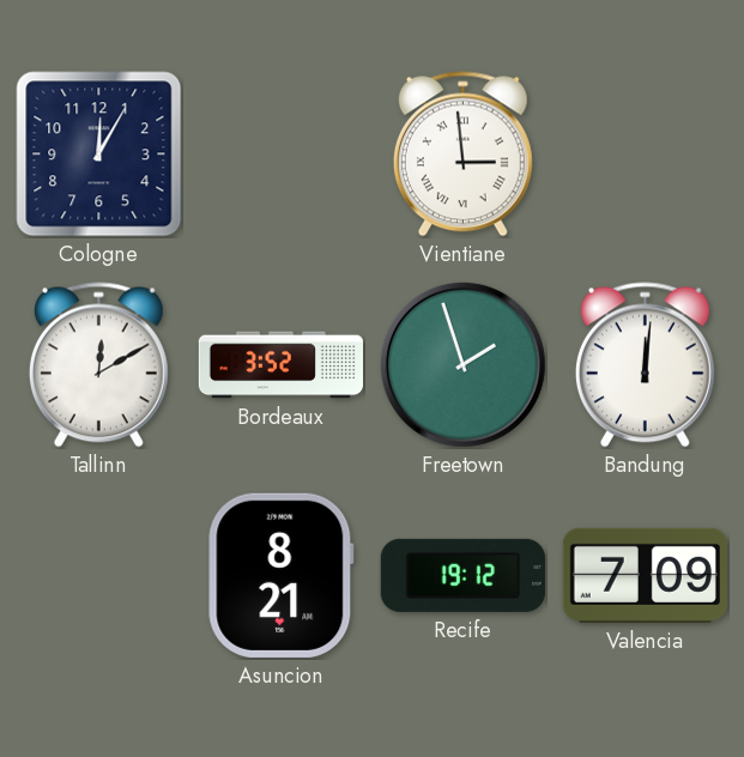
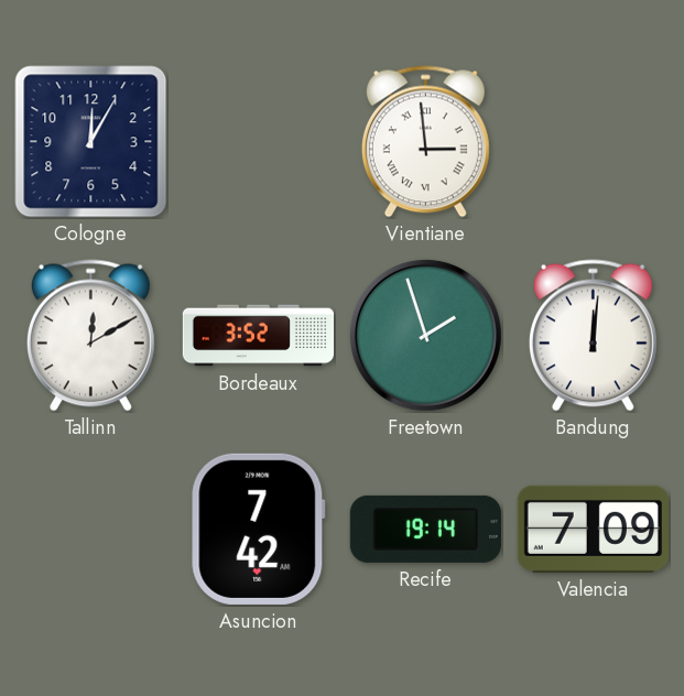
Asuncion: 8:21 -> 7:42
Recife: 19:12 -> 19:14
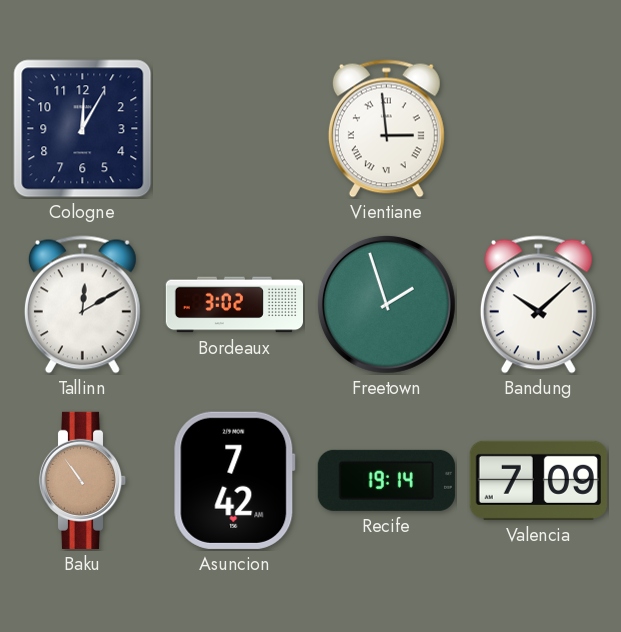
Bordeaux: 3:52 -> 3:02
Bandung: 12:01 -> 10:08
Baku: none -> 10:54
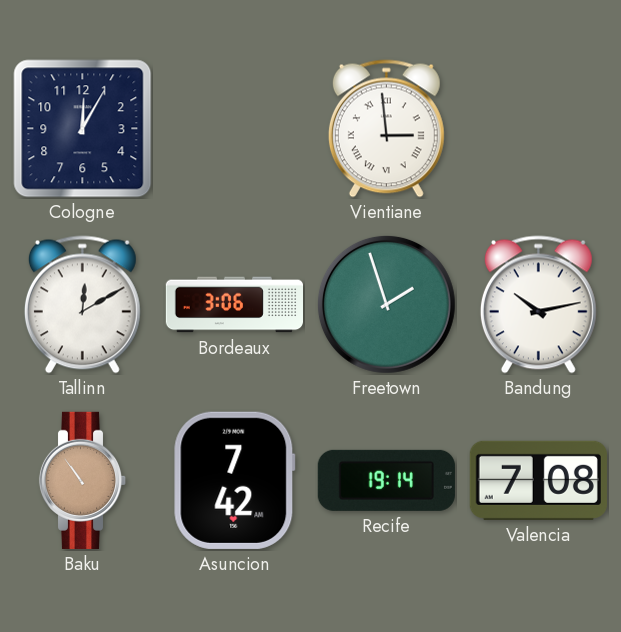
Bordeaux: 3:02 -> 3:06
Bandung: 10:08 -> 10:13
Valencia: 7:09 -> 7:08
